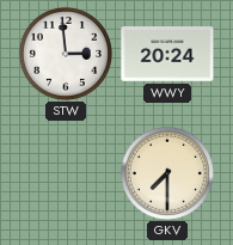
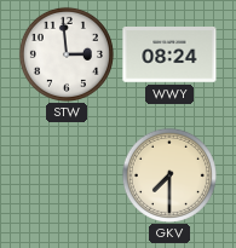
WWY: 20:24 -> 08:24
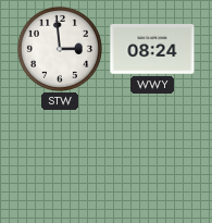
GKV: 7:30 -> none
